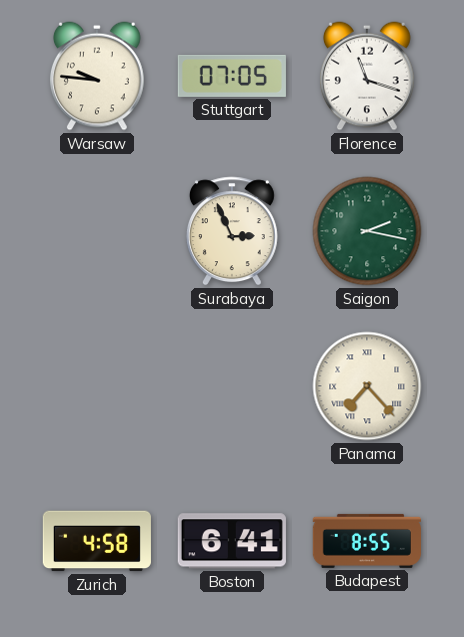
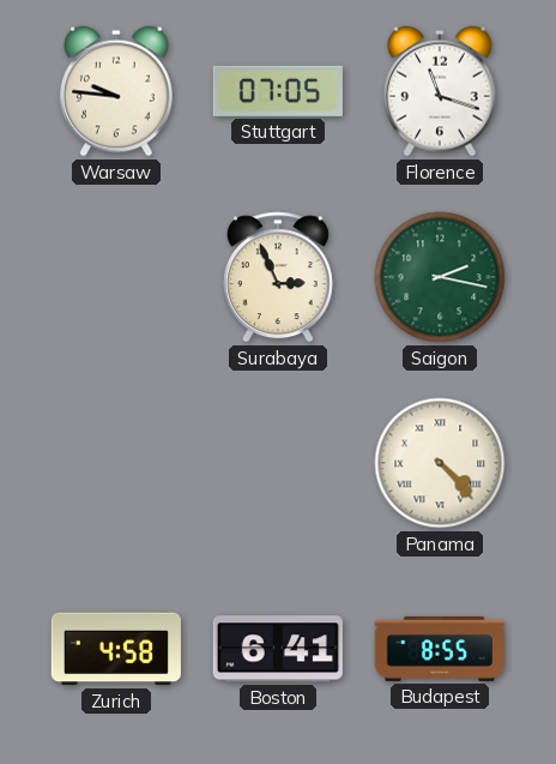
Panama: 7:23 -> 4:23
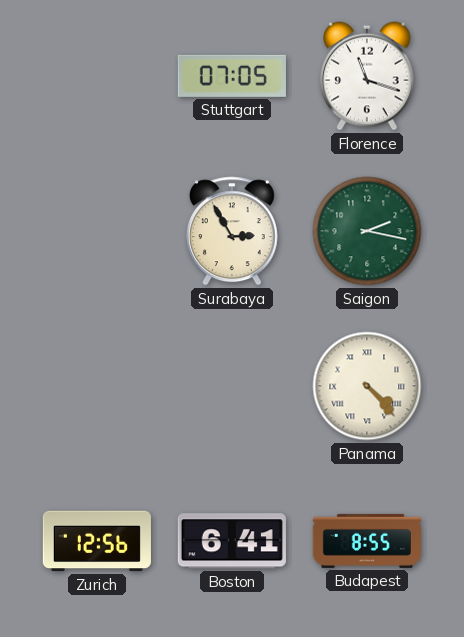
Warsaw: 9:46 -> none
Surabaya: 2:56 -> 2:55
Zurich: 4:58 -> 12:56
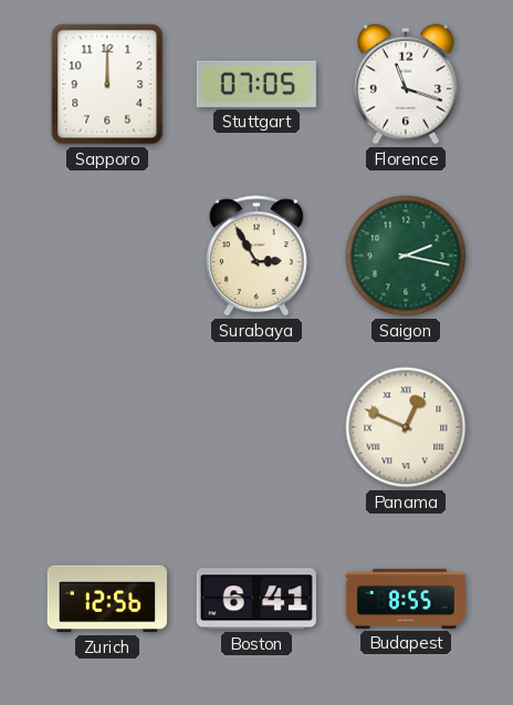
Sapporo: none -> 12:00
Panama: 4:23 -> 12:49
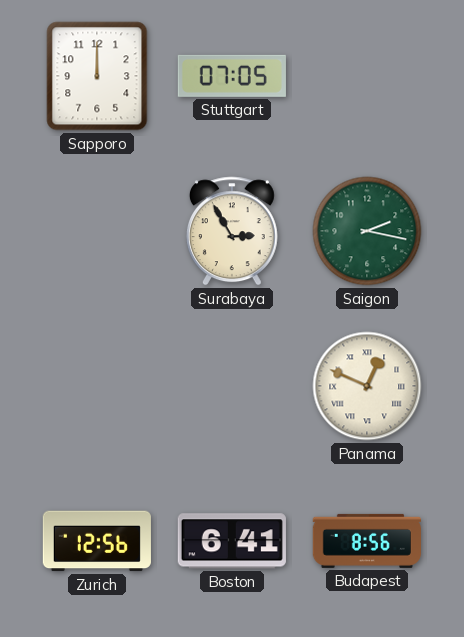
Florence: 11:18 -> none
Budapest: 8:55 -> 8:56
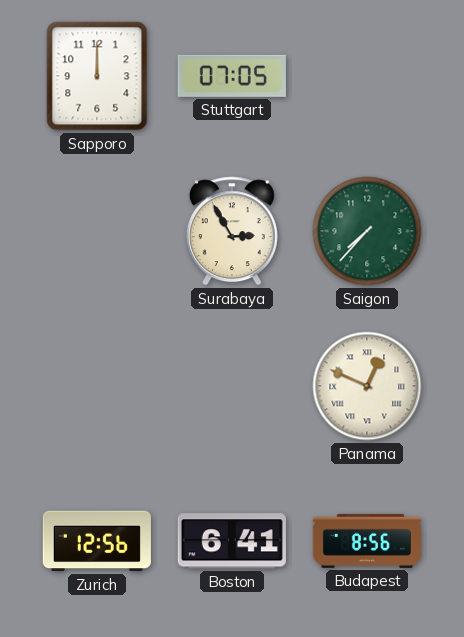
Saigon: 2:17 -> 7:37
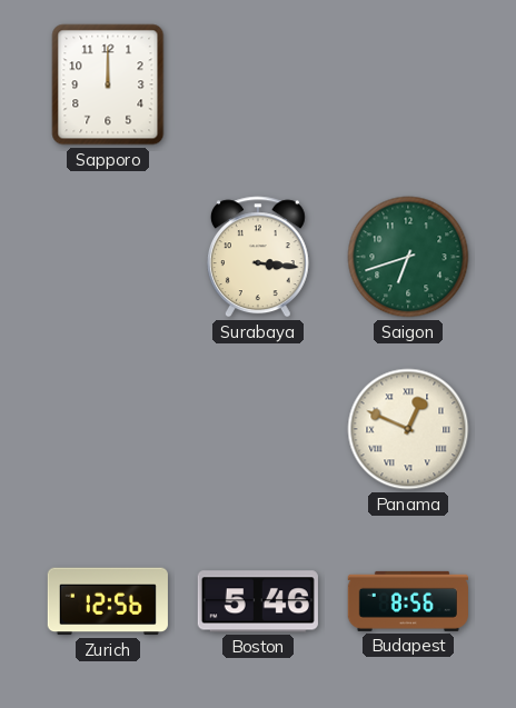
Stuttgart: 07:05 -> none
Surabaya: 2:55 -> 3:16
Saigon: 7:37 -> 6:42
Boston: 6:41 -> 5:46
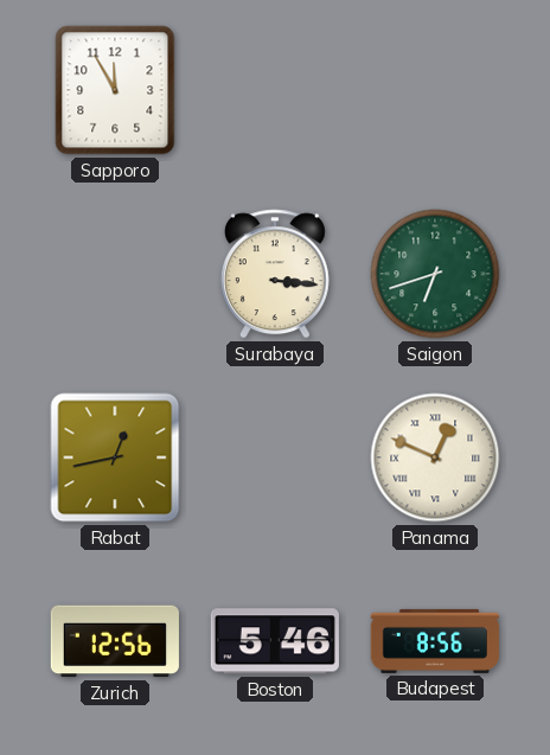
Sapporo: 12:00 -> 11:55
Rabat: none -> 12:43
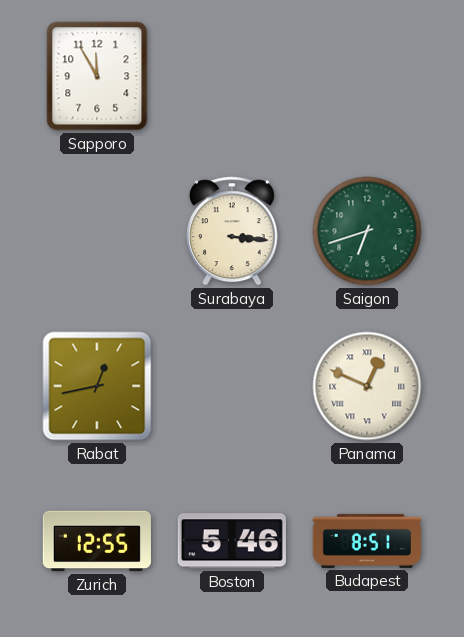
Zurich: 12:56 -> 12:55
Budapest: 8:56 -> 8:51
